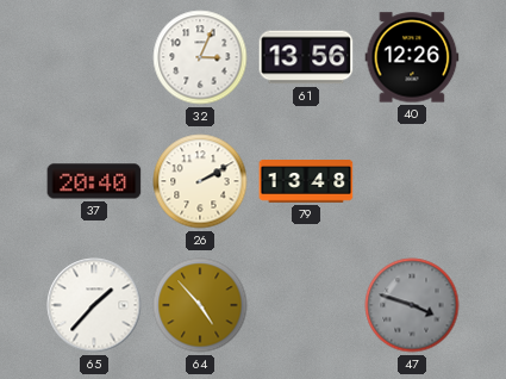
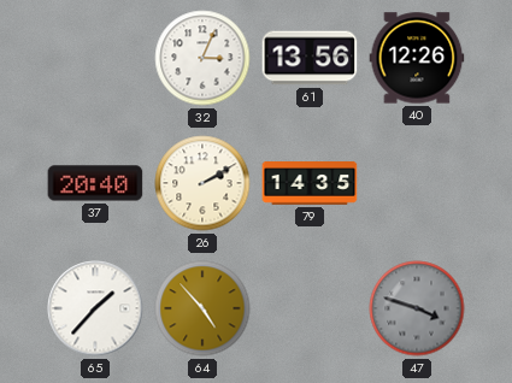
79: 13:48 -> 14:35
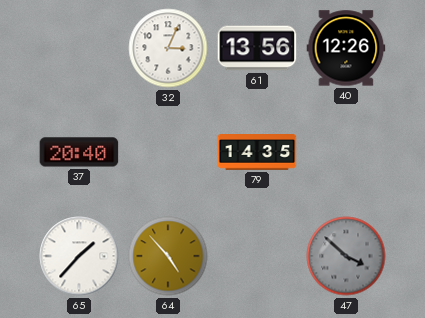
26: 2:10 -> none
47: 3:48 -> 3:52
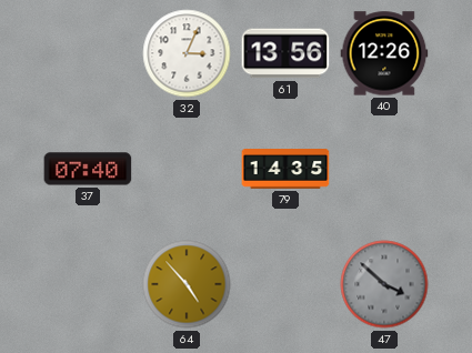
37: 20:40 -> 07:40
65: 1:37 -> none
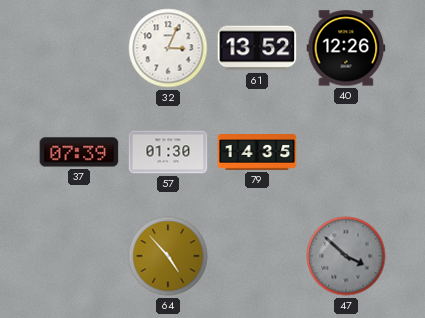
61: 13:56 -> 13:52
37: 07:40 -> 07:39
57: none -> 01:30
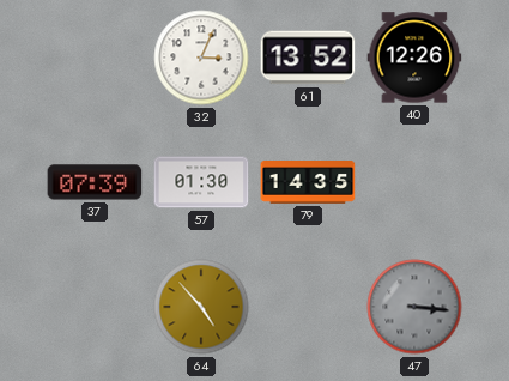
47: 3:52 -> 3:16
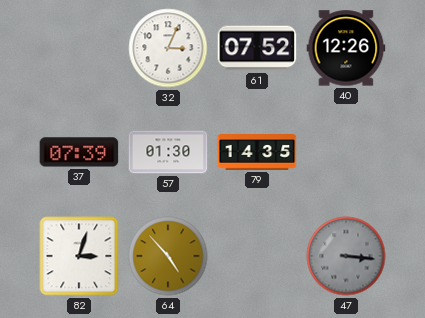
61: 13:52 -> 07:52
82: none -> 3:03
